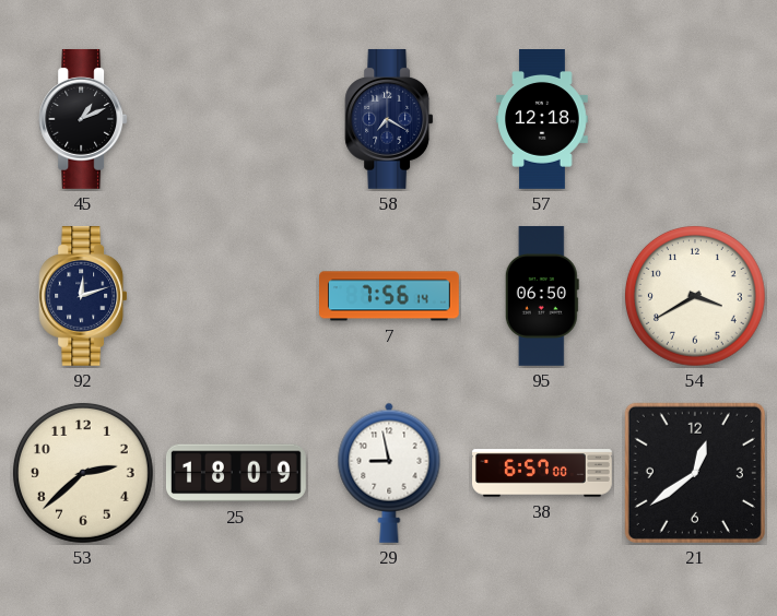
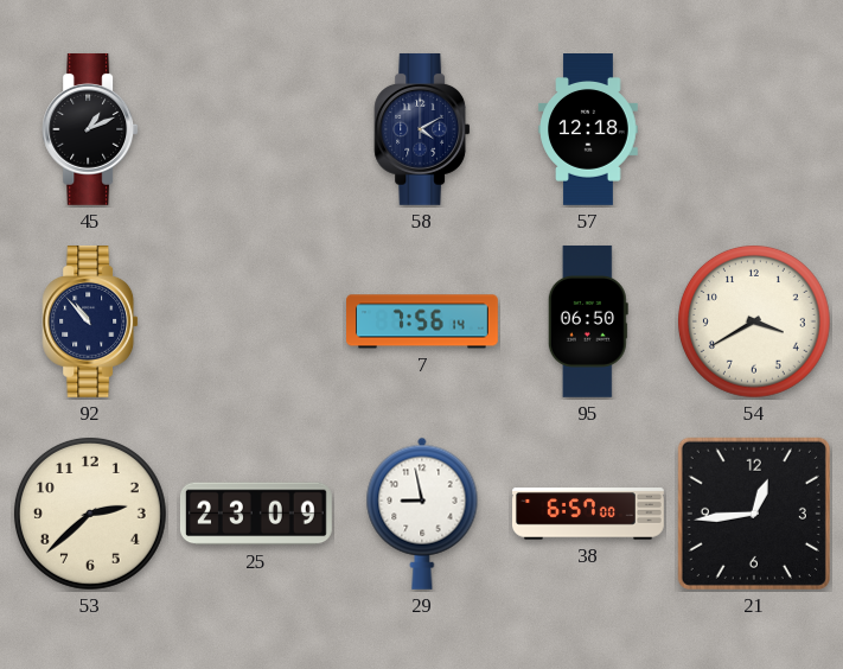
58: 7:20 -> 4:10
92: 12:12 -> 10:53
25: 18:09 -> 23:09
21: 12:39 -> 12:44
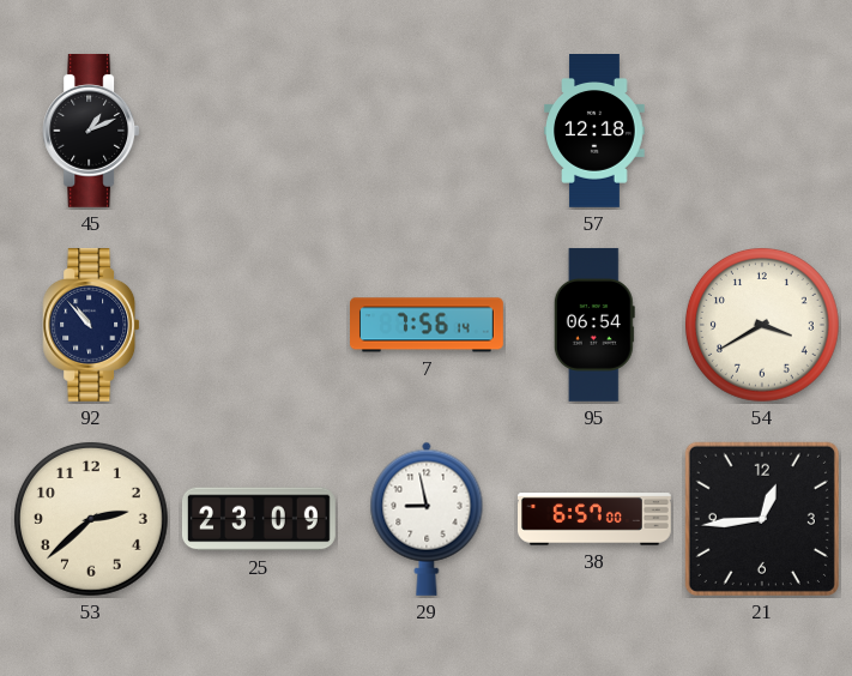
58: 4:10 -> none
95: 06:50 -> 06:54
